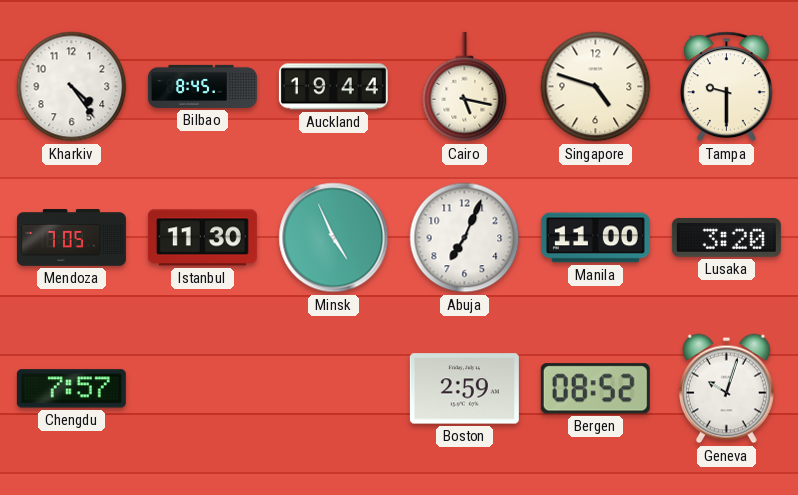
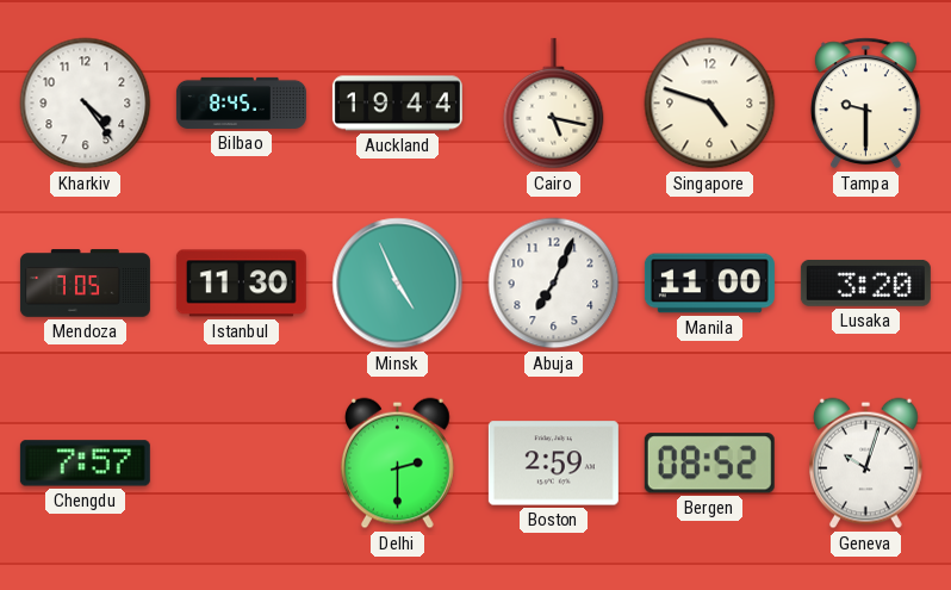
Delhi: none -> 2:30
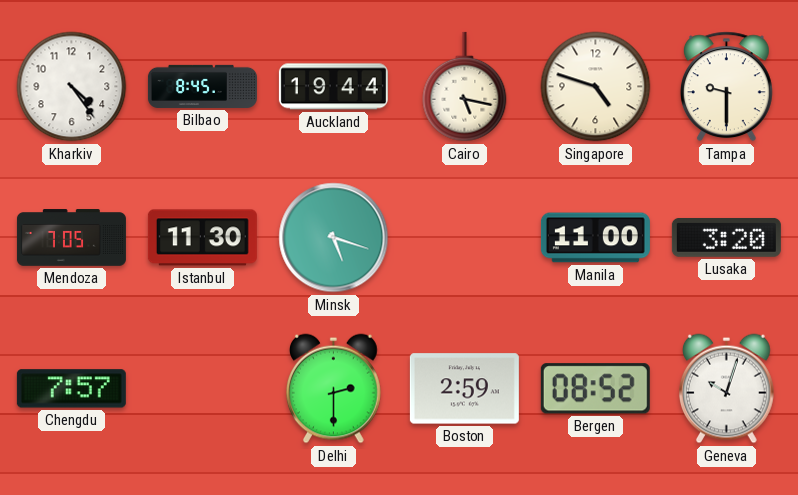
Minsk: 4:56 -> 5:18
Abuja: 7:04 -> none
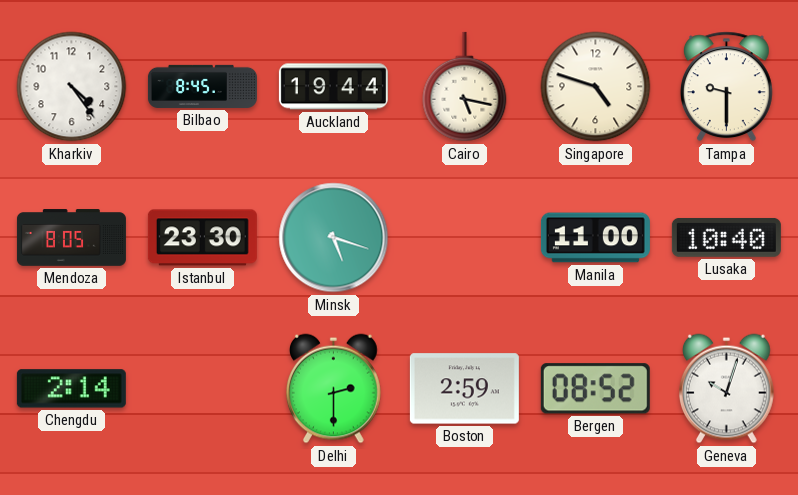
Mendoza: 7:05 -> 8:05
Istanbul: 11:30 -> 23:30
Lusaka: 3:20 -> 10:40
Chengdu: 7:57 -> 2:14
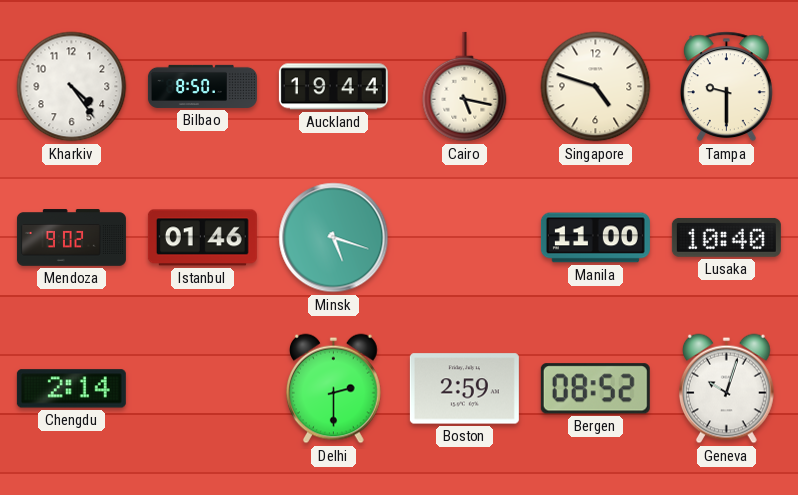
Bilbao: 8:45 -> 8:50
Mendoza: 8:05 -> 9:02
Istanbul: 23:30 -> 01:46
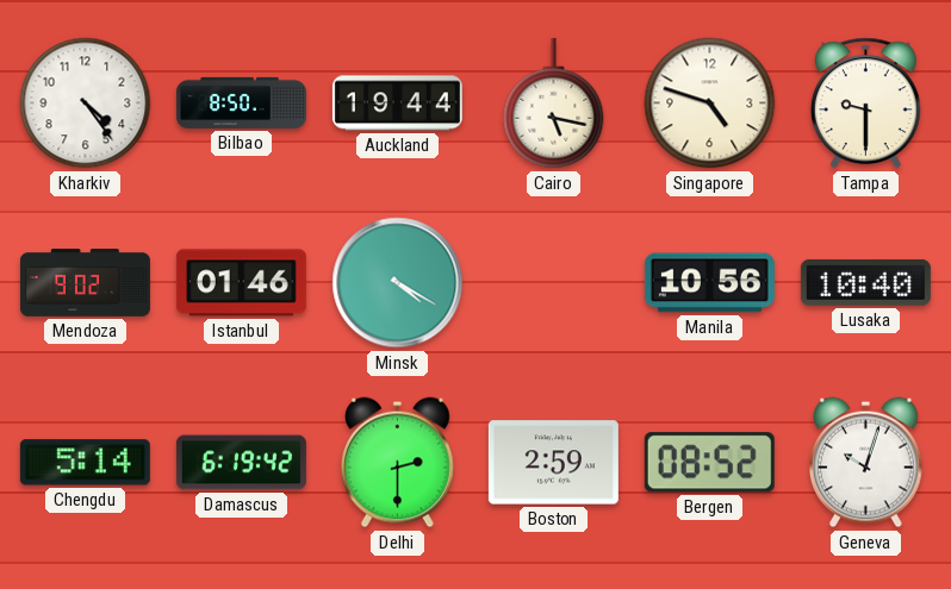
Minsk: 5:18 -> 4:20
Manila: 11:00 -> 10:56
Chengdu: 2:14 -> 5:14
Damascus: none -> 6:19
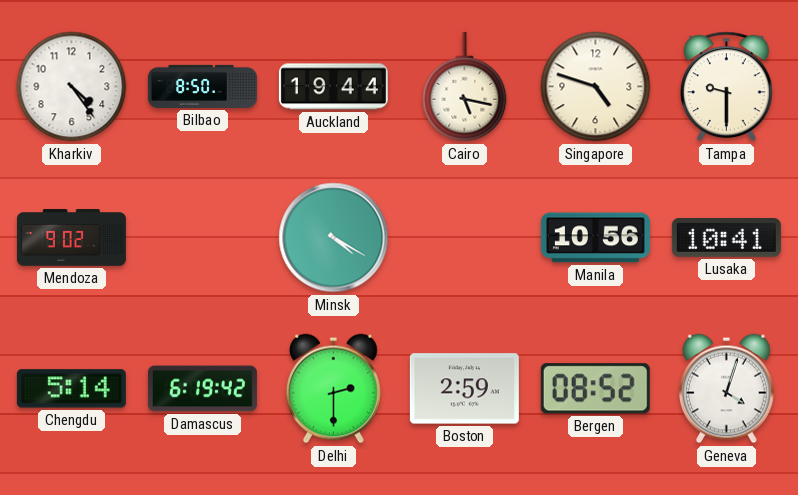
Istanbul: 01:46 -> none
Lusaka: 10:40 -> 10:41
Geneva: 10:03 -> 4:03
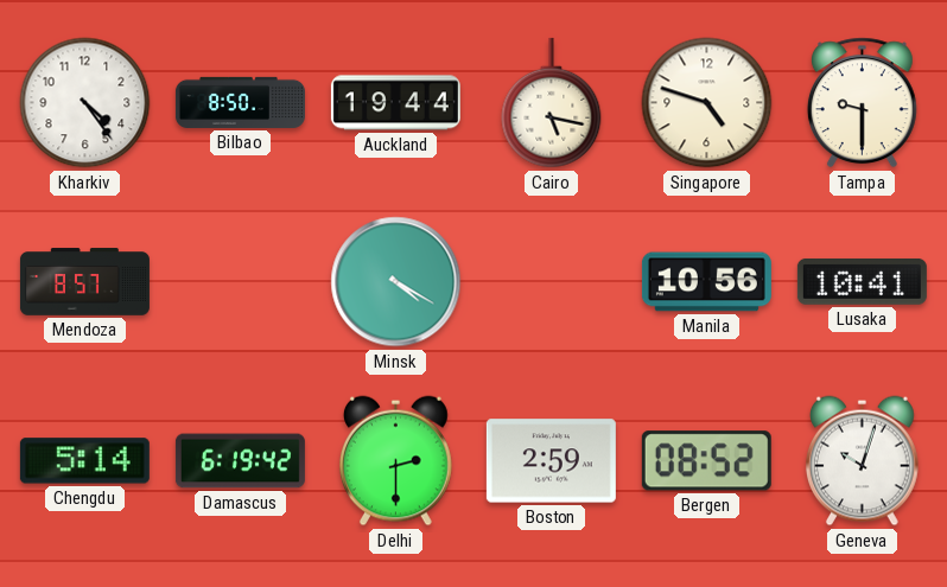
Mendoza: 9:02 -> 8:57
Geneva: 4:03 -> 10:03
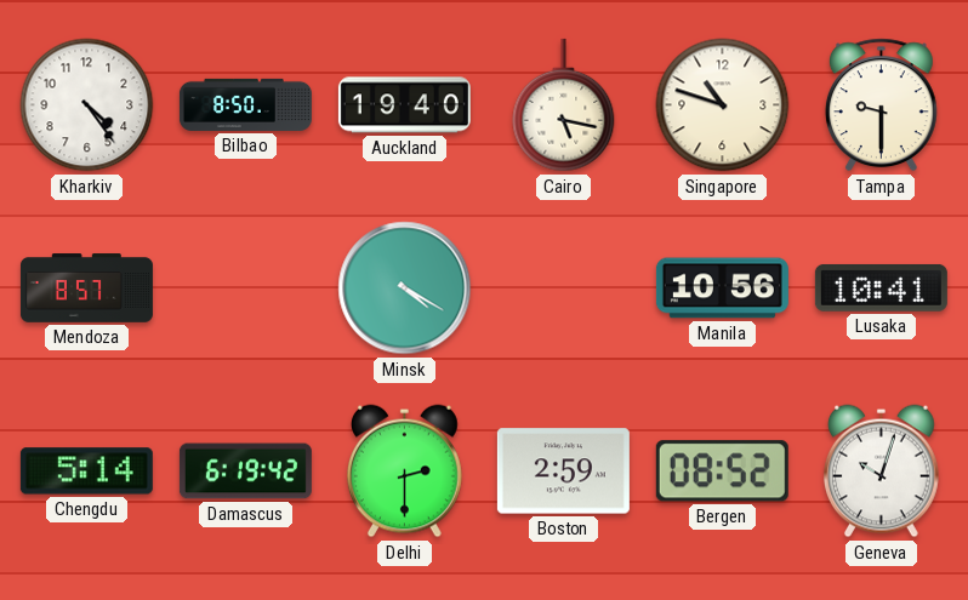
Auckland: 19:44 -> 19:40
Singapore: 4:48 -> 10:48
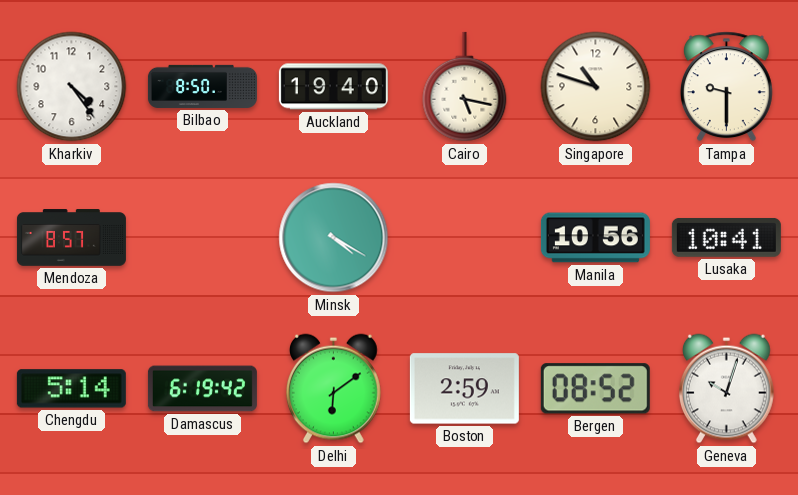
Delhi: 2:30 -> 6:09
